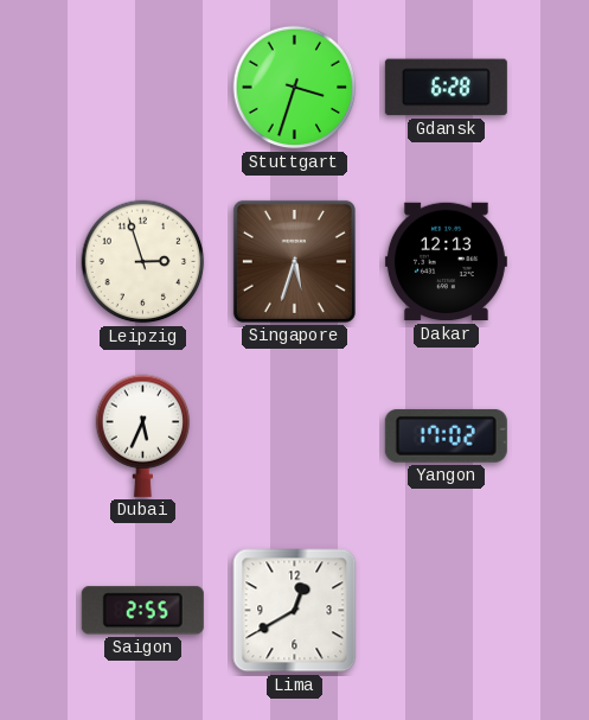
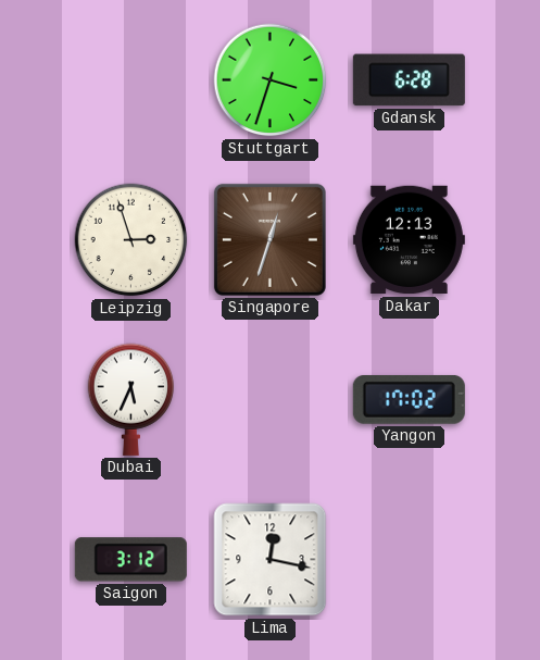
Singapore: 5:33 -> 12:33
Saigon: 2:55 -> 3:12
Lima: 12:40 -> 12:17
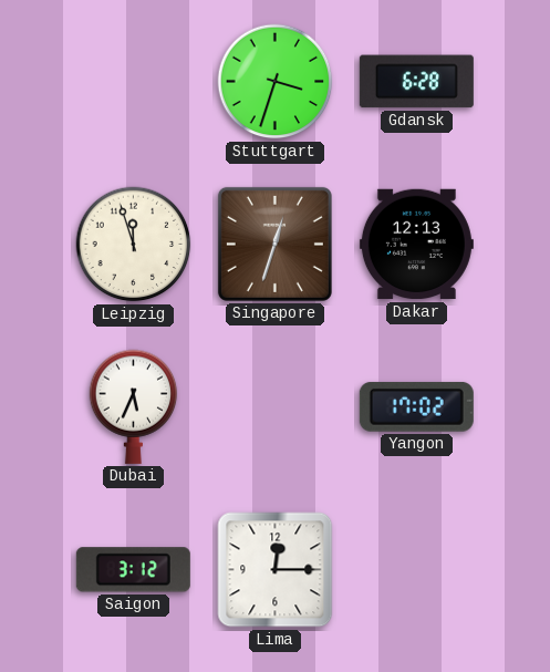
Leipzig: 2:57 -> 11:57
Lima: 12:17 -> 12:15
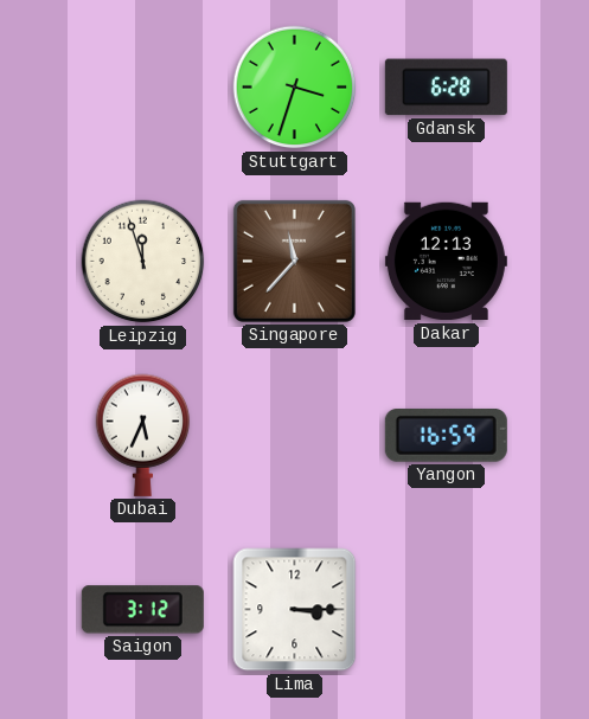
Singapore: 12:33 -> 11:37
Yangon: 17:02 -> 16:59
Lima: 12:15 -> 3:15
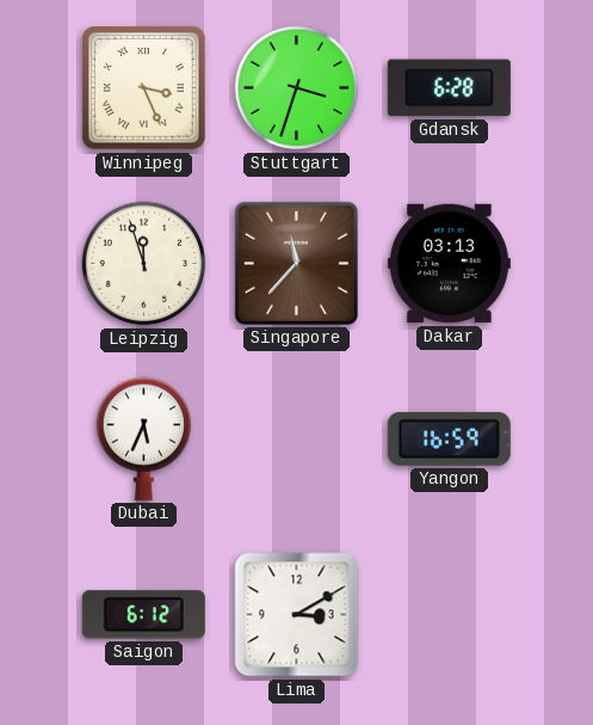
Winnipeg: none -> 3:26
Dakar: 12:13 -> 03:13
Saigon: 3:12 -> 6:12
Lima: 3:15 -> 3:10
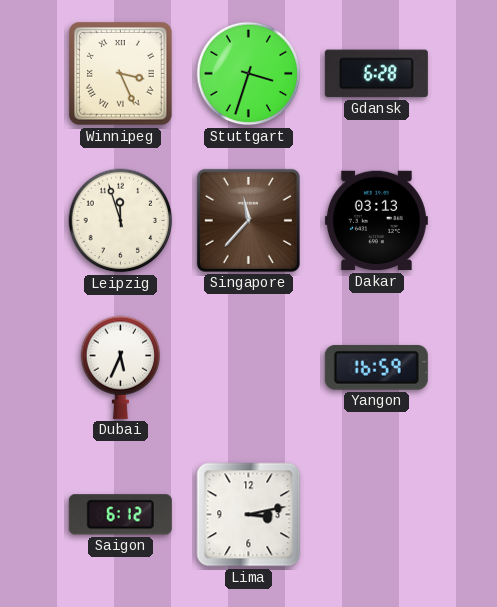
Lima: 3:10 -> 3:13
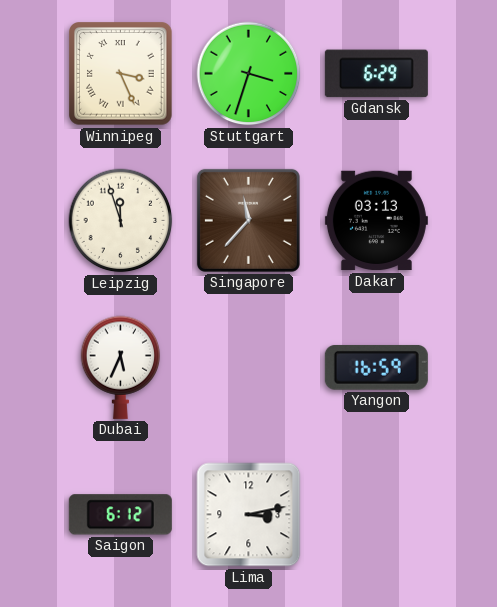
Gdansk: 6:28 -> 6:29
